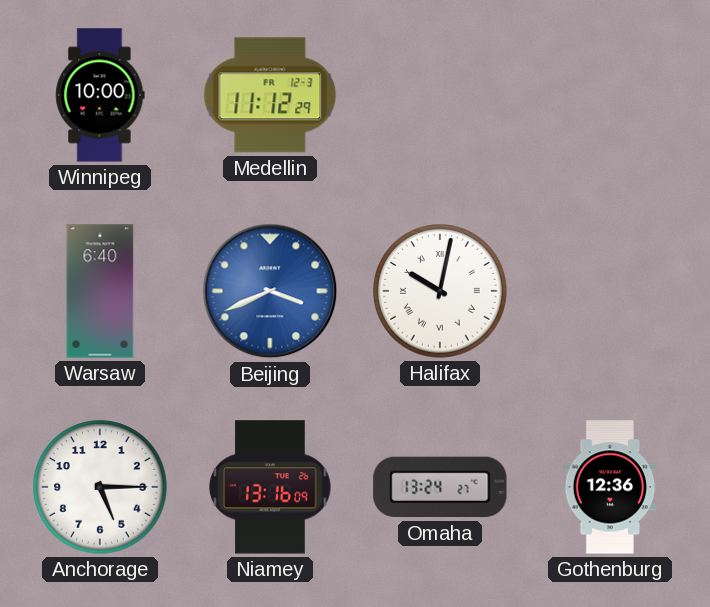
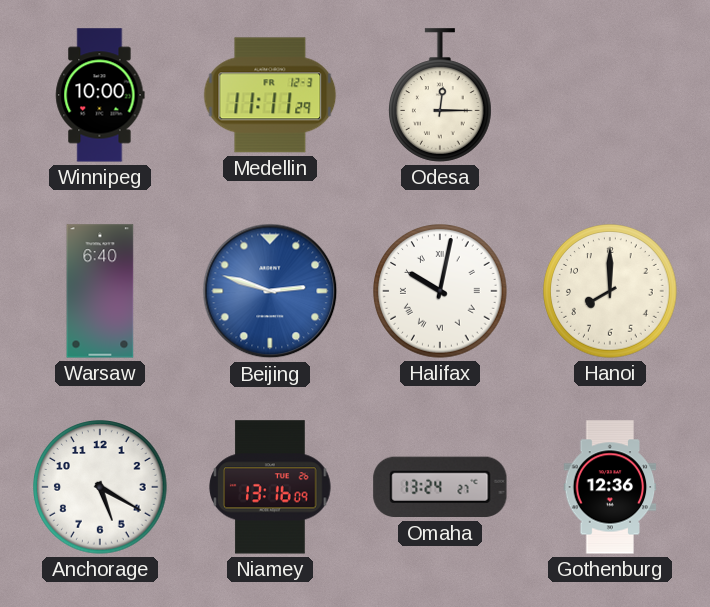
Medellin: 11:12 -> 11:11
Odesa: none -> 12:15
Beijing: 3:41 -> 2:48
Hanoi: none -> 8:00
Anchorage: 5:15 -> 5:20
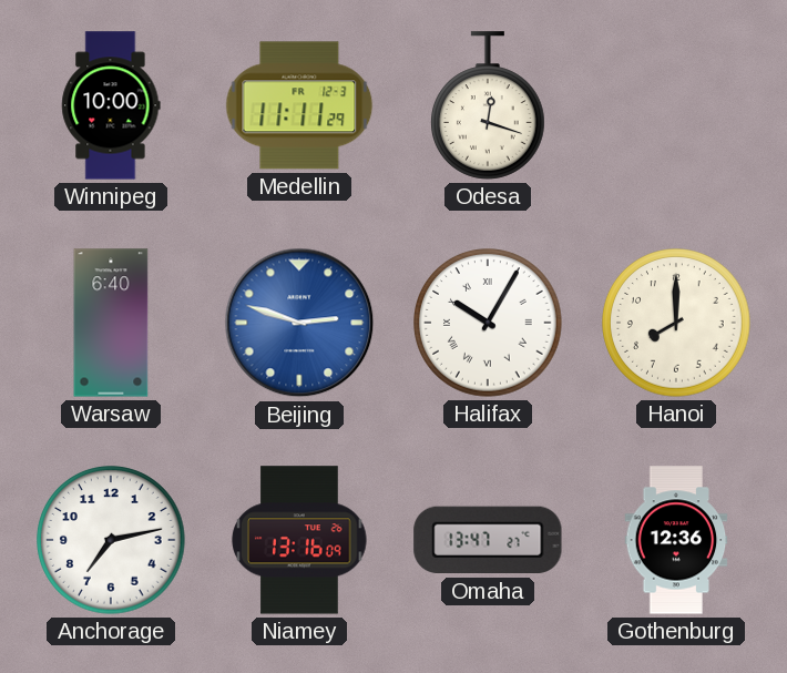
Odesa: 12:15 -> 12:18
Halifax: 10:02 -> 10:05
Anchorage: 5:20 -> 7:13
Omaha: 13:24 -> 13:47
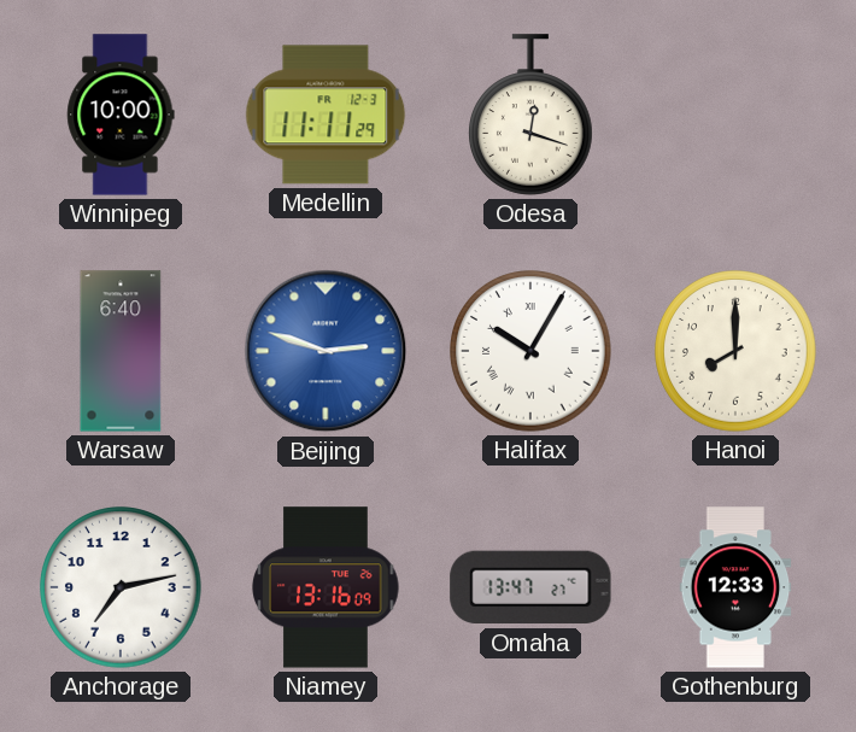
Gothenburg: 12:36 -> 12:33
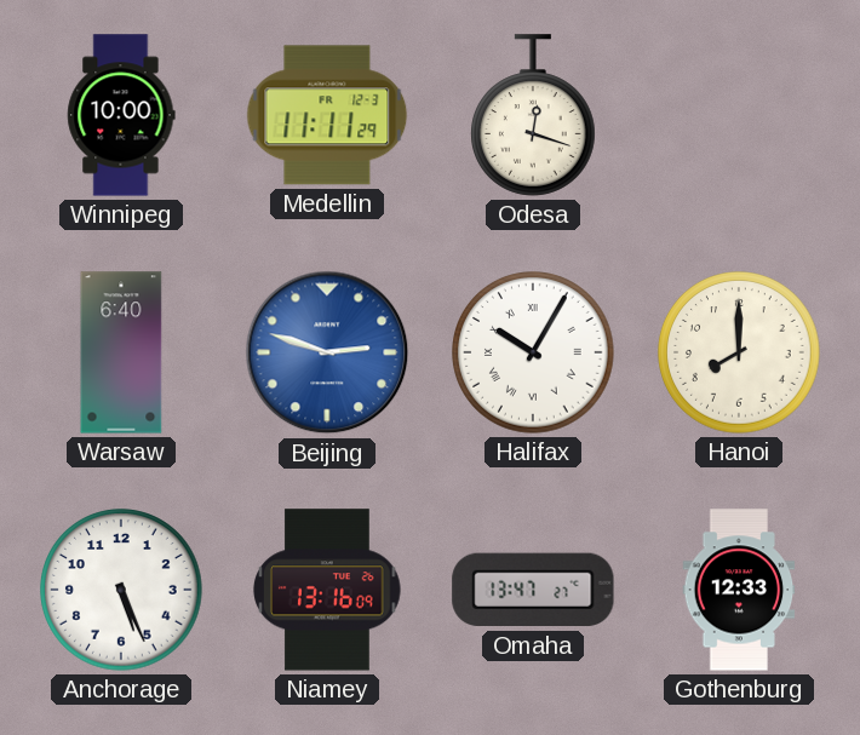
Anchorage: 7:13 -> 5:26
